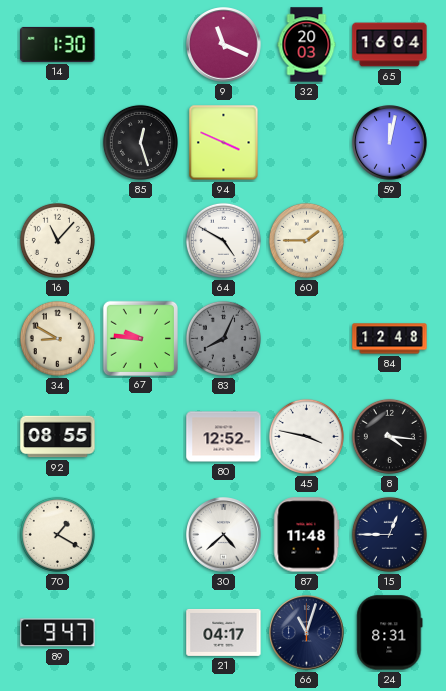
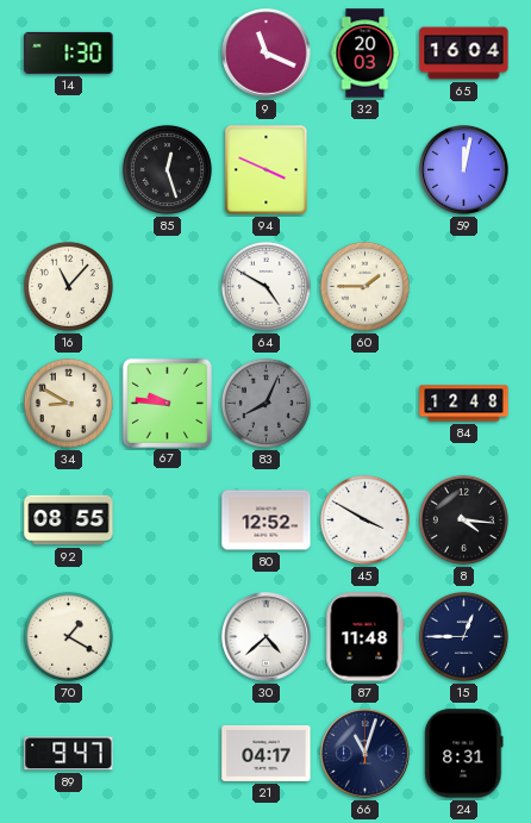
45: 3:47 -> 3:50
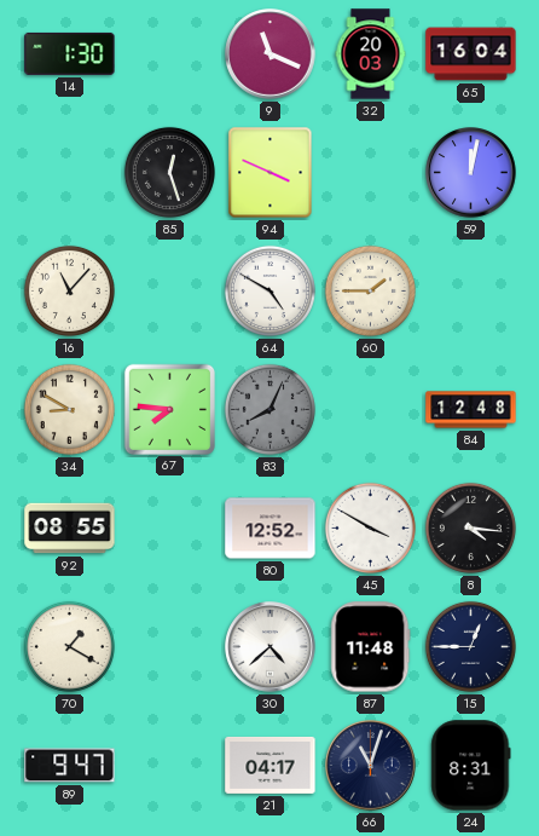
67: 9:46 -> 7:46
